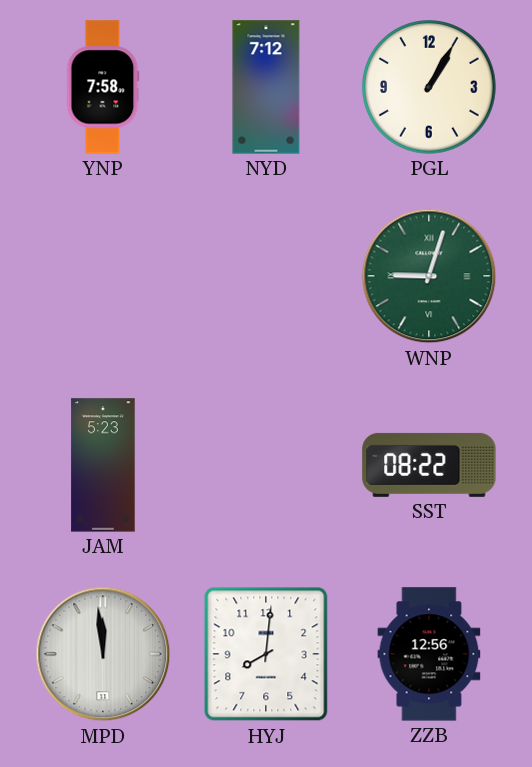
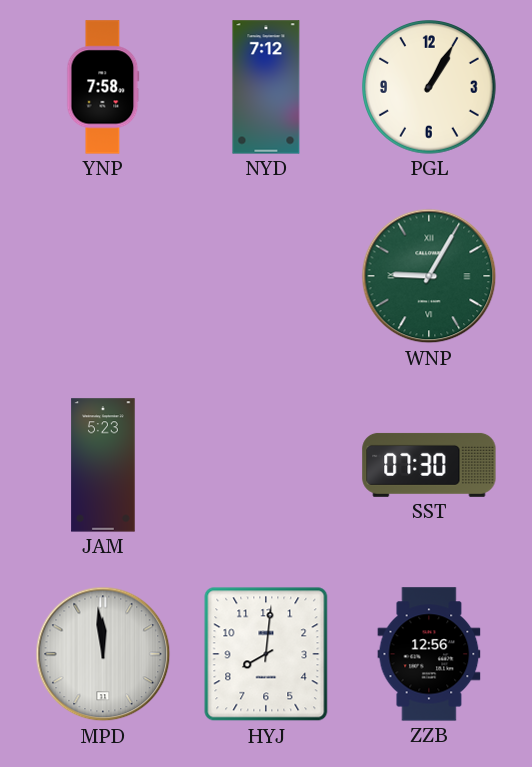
WNP: 9:03 -> 9:05
SST: 08:22 -> 07:30
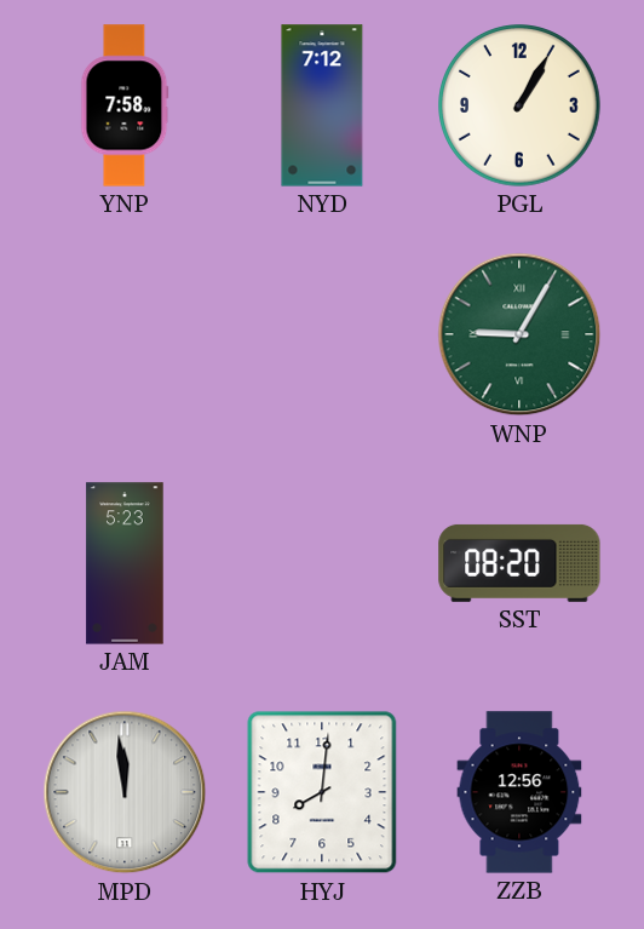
SST: 07:30 -> 08:20
